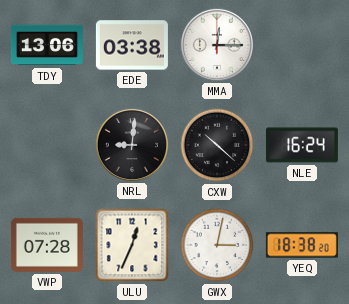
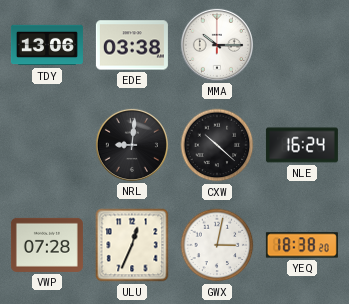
MMA: 12:15 -> 10:15
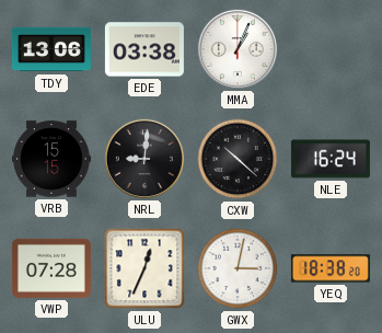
MMA: 10:15 -> 1:04
VRB: none -> 15:15
